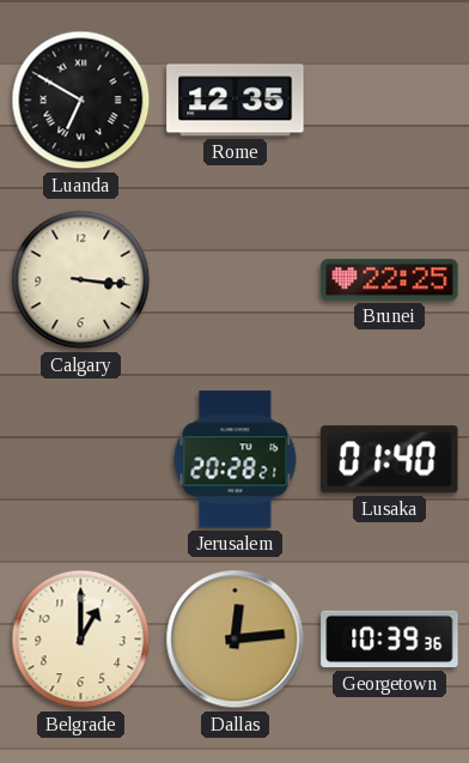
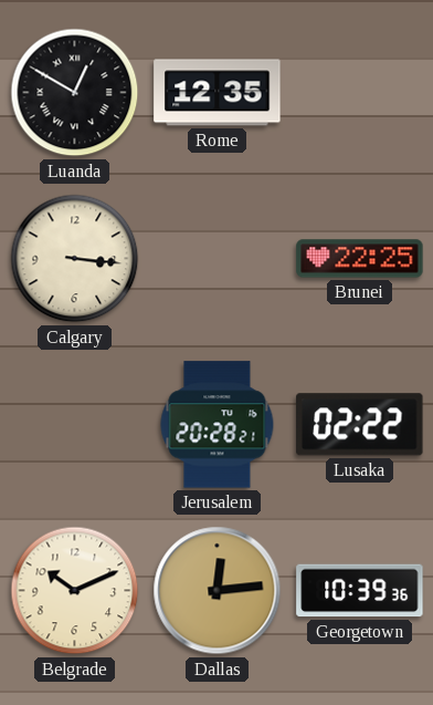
Luanda: 6:50 -> 12:50
Lusaka: 01:40 -> 02:22
Belgrade: 1:00 -> 10:11
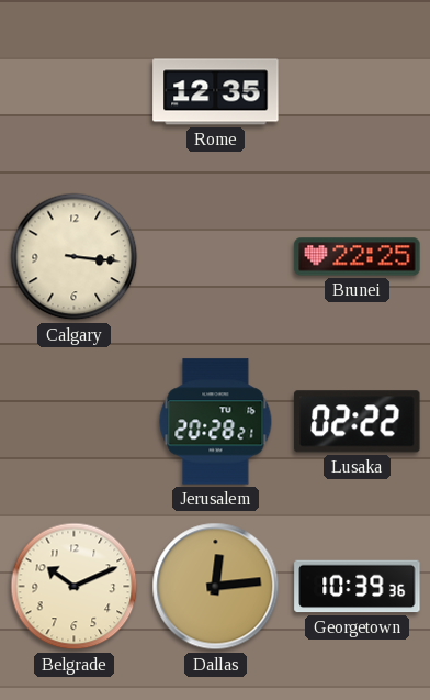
Luanda: 12:50 -> none
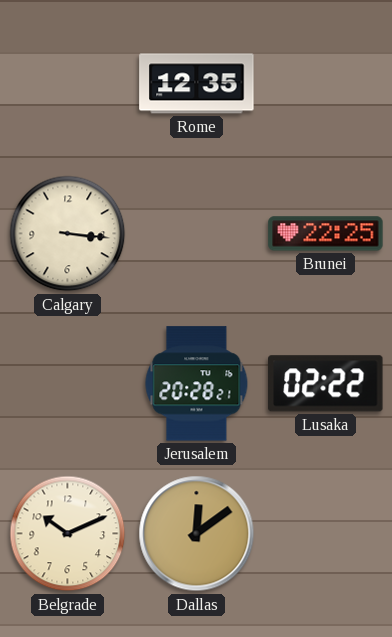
Dallas: 12:14 -> 12:09
Georgetown: 10:39 -> none
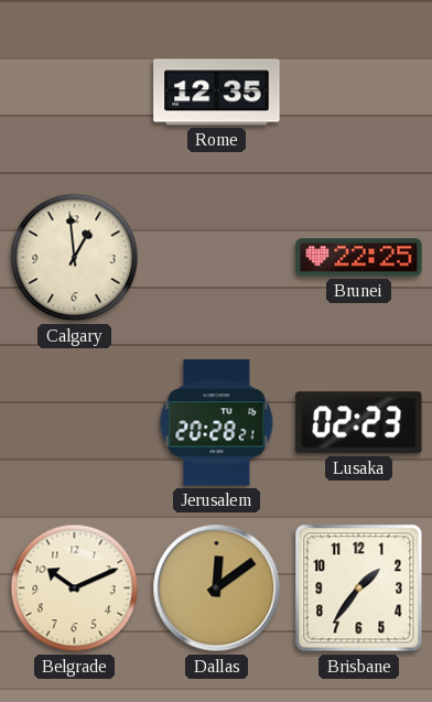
Calgary: 3:16 -> 12:59
Lusaka: 02:22 -> 02:23
Brisbane: none -> 1:36
